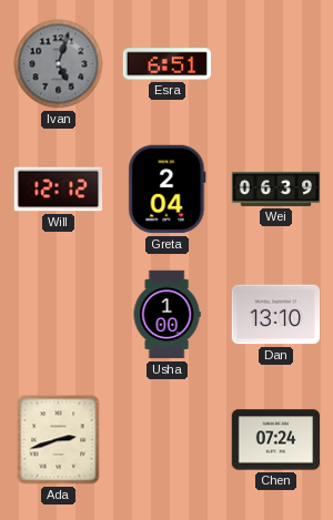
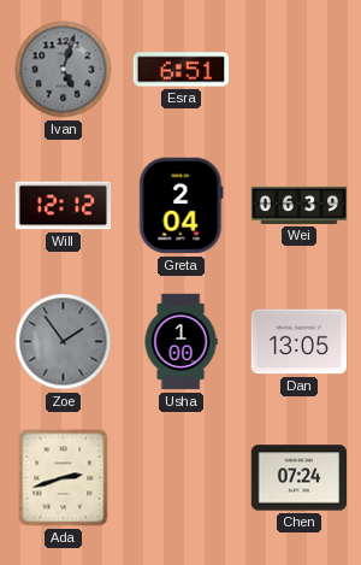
Zoe: none -> 1:54
Dan: 13:10 -> 13:05
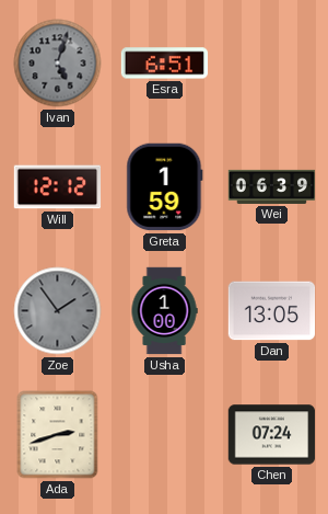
Greta: 2:04 -> 1:59
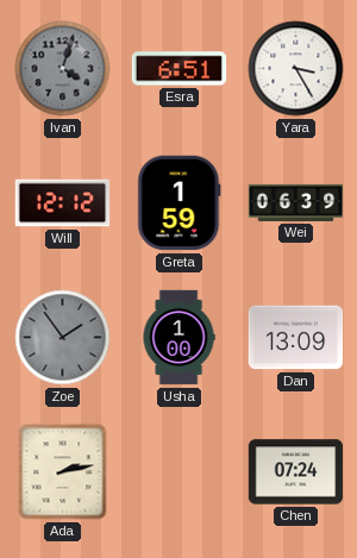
Ivan: 5:03 -> 4:03
Yara: none -> 3:25
Dan: 13:05 -> 13:09
Ada: 2:42 -> 2:13
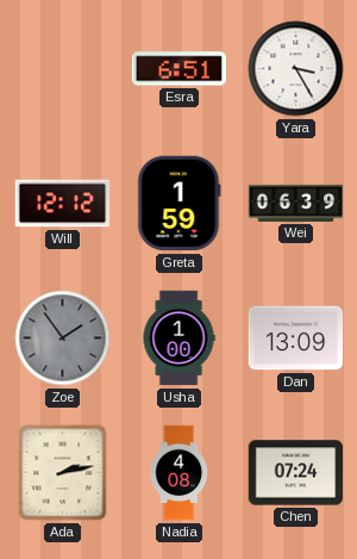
Ivan: 4:03 -> none
Nadia: none -> 4:08
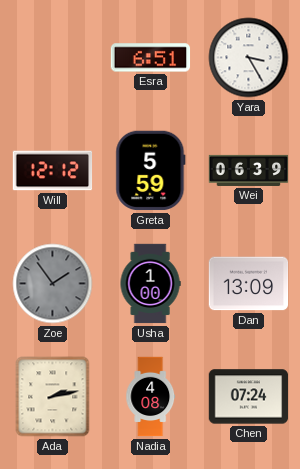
Greta: 1:59 -> 5:59
